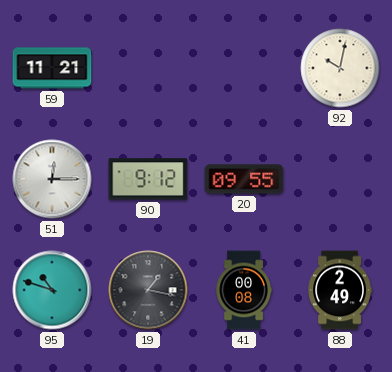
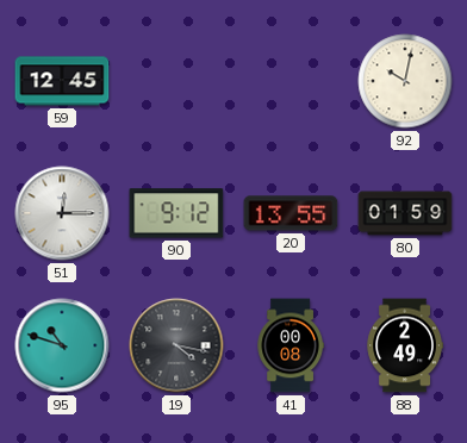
59: 11:21 -> 12:45
20: 09:55 -> 13:55
80: none -> 01:59
19: 1:17 -> 4:17
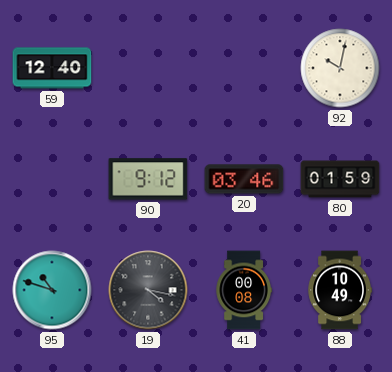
59: 12:45 -> 12:40
51: 12:15 -> none
20: 13:55 -> 03:46
88: 2:49 -> 10:49
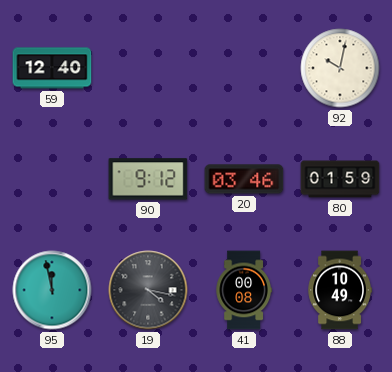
95: 10:48 -> 11:58
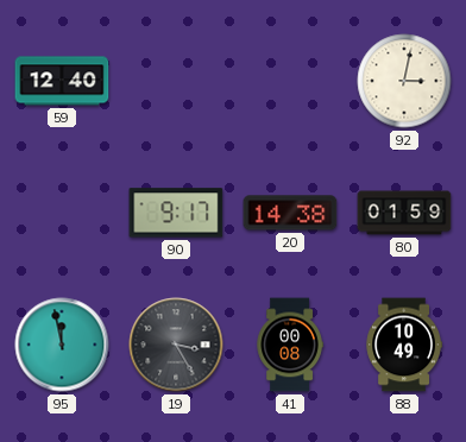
92: 10:02 -> 3:02
90: 9:12 -> 9:17
20: 03:46 -> 14:38
19: 4:17 -> 3:25
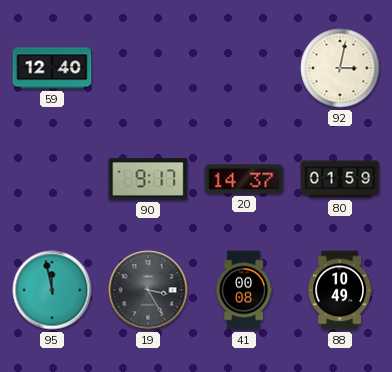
20: 14:38 -> 14:37
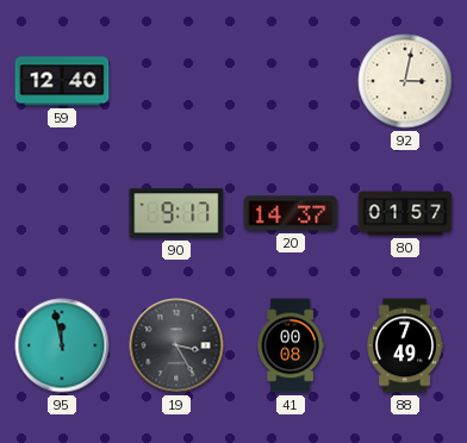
80: 01:59 -> 01:57
88: 10:49 -> 7:49
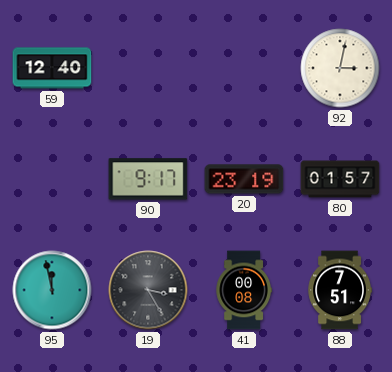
20: 14:37 -> 23:19
88: 7:49 -> 7:51
